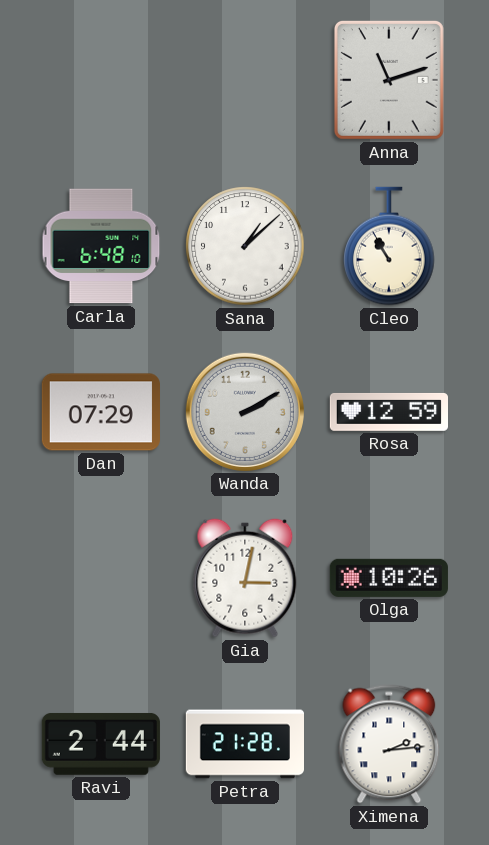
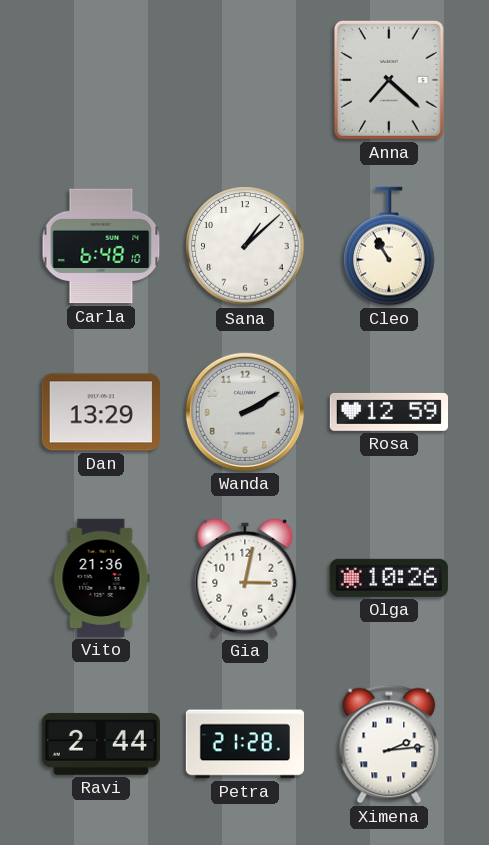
Anna: 11:12 -> 7:22
Dan: 07:29 -> 13:29
Vito: none -> 21:36
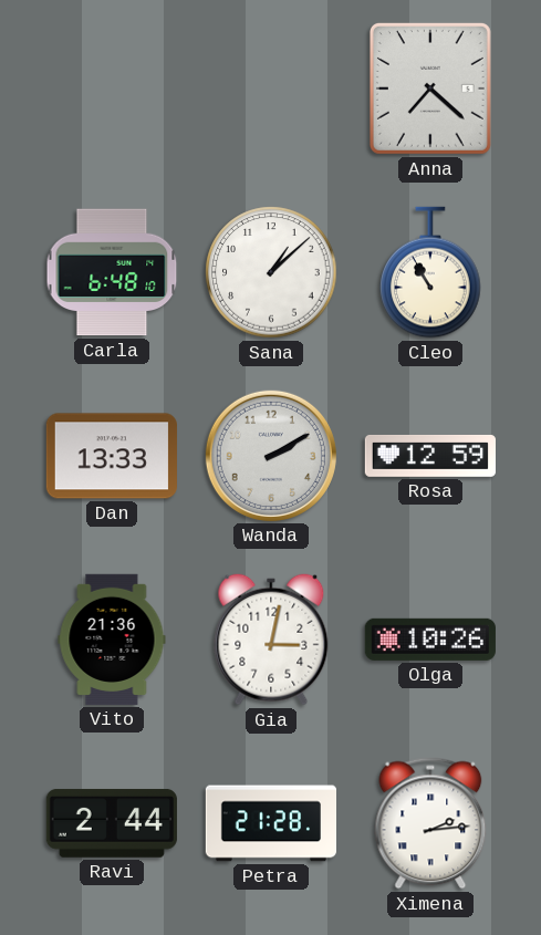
Dan: 13:29 -> 13:33
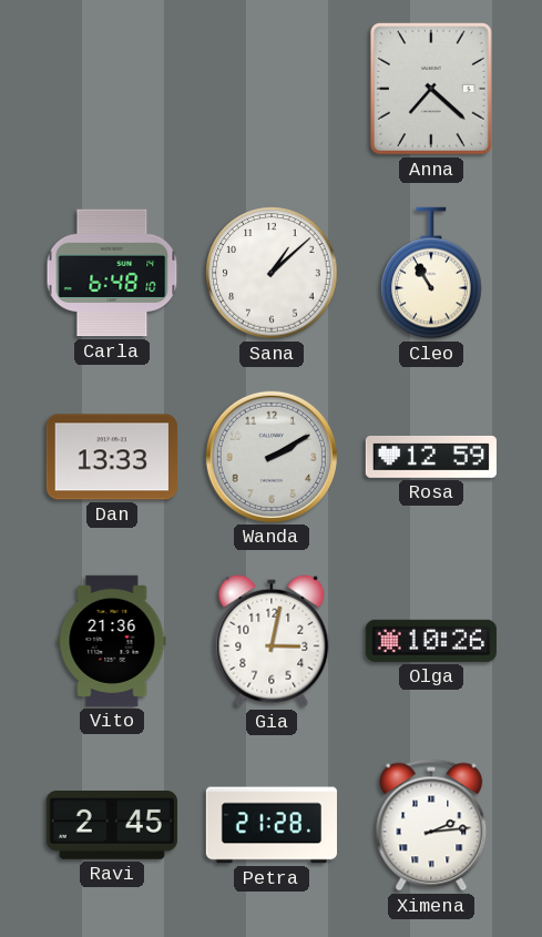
Ravi: 2:44 -> 2:45
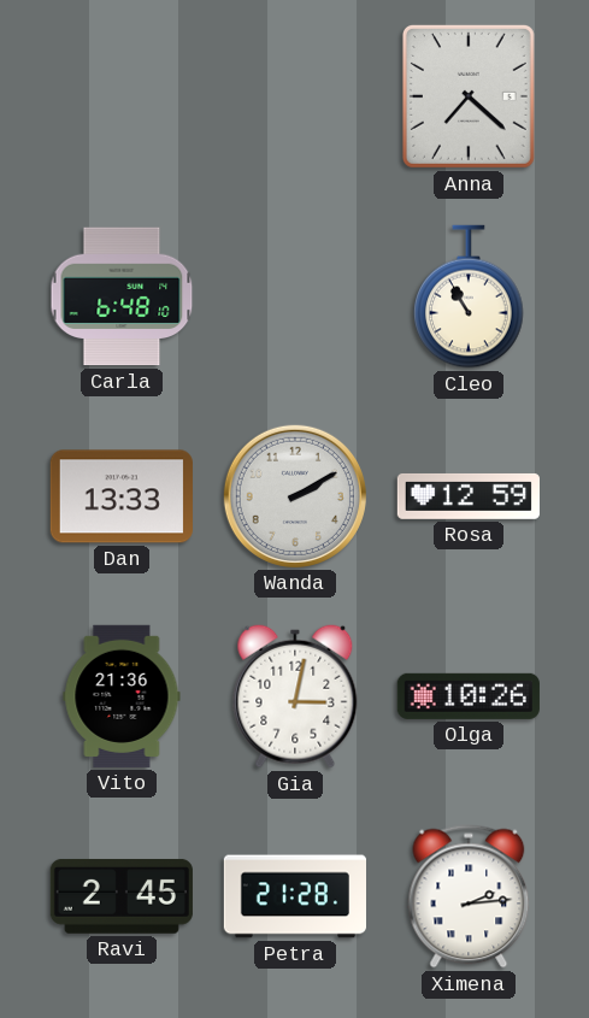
Sana: 1:08 -> none
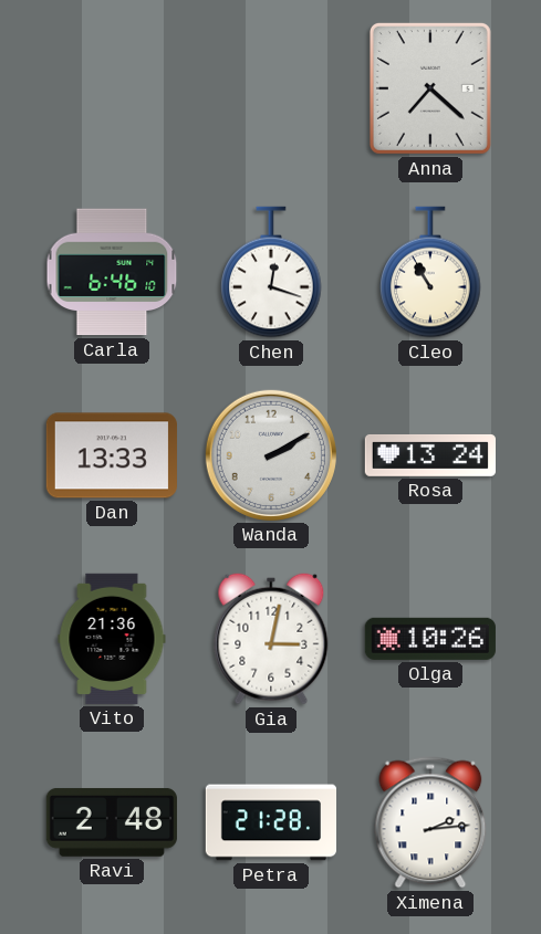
Carla: 6:48 -> 6:46
Chen: none -> 12:18
Rosa: 12:59 -> 13:24
Ravi: 2:45 -> 2:48
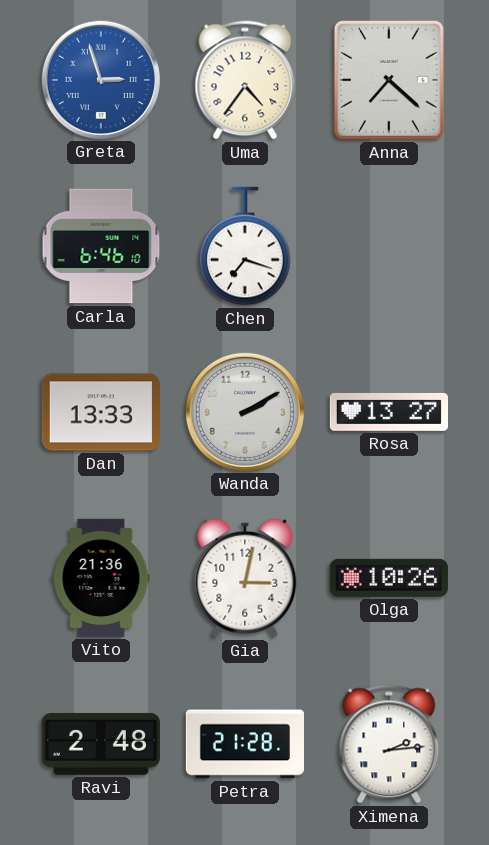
Greta: none -> 2:57
Uma: none -> 4:36
Chen: 12:18 -> 7:18
Cleo: 10:55 -> none
Rosa: 13:24 -> 13:27
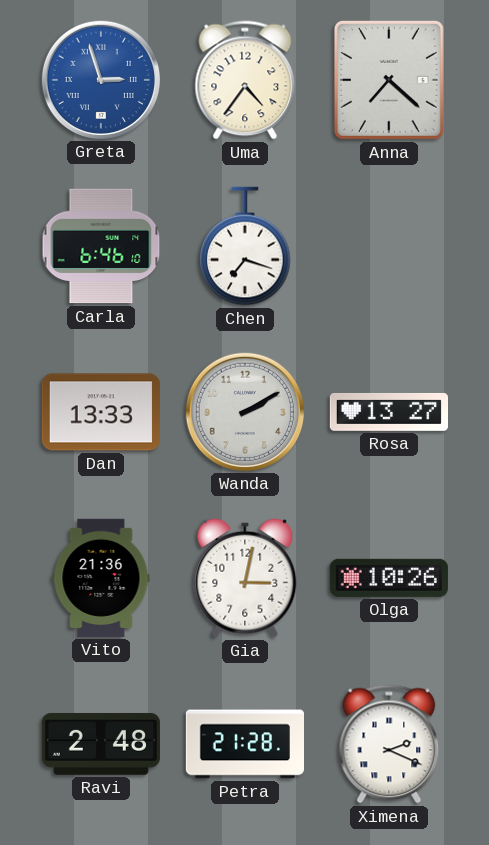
Ximena: 2:14 -> 2:19
